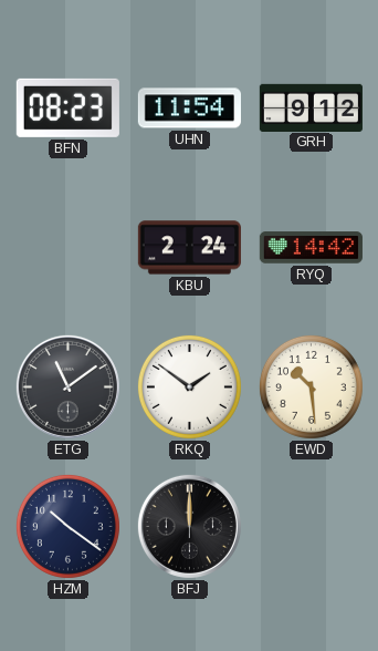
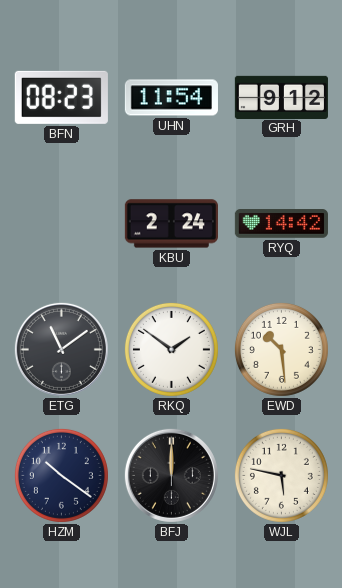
WJL: none -> 5:47
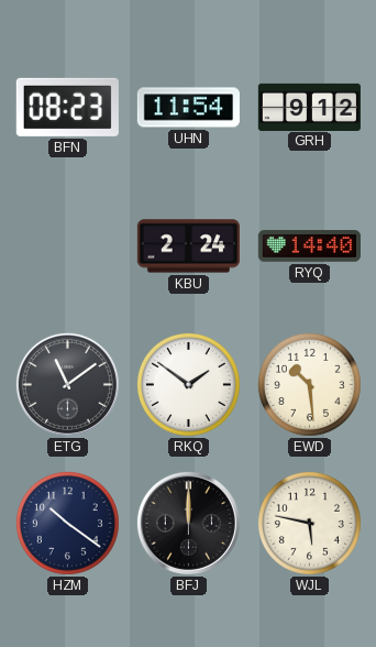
RYQ: 14:42 -> 14:40
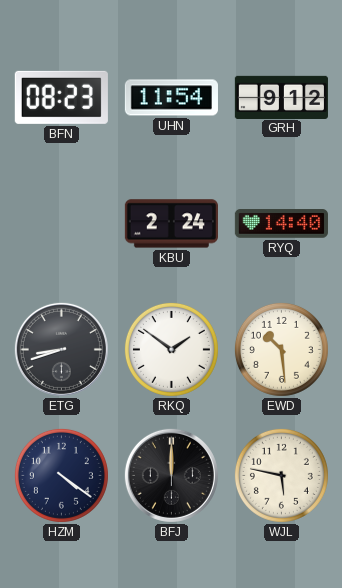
ETG: 11:09 -> 8:42
HZM: 10:21 -> 4:21
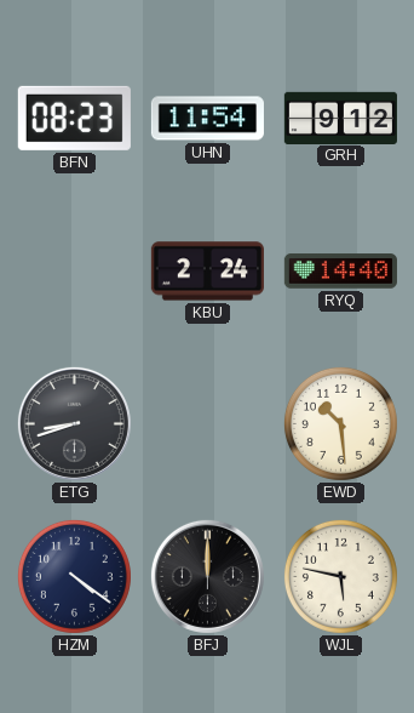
RKQ: 1:51 -> none
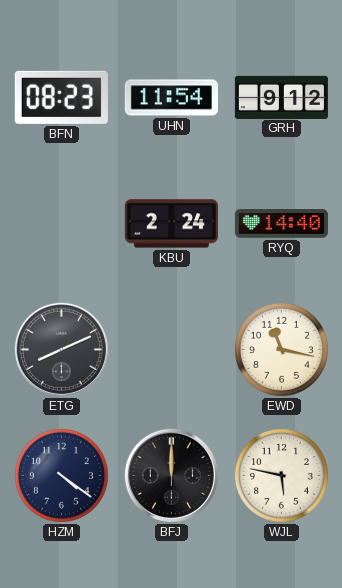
ETG: 8:42 -> 8:11
EWD: 10:29 -> 11:17
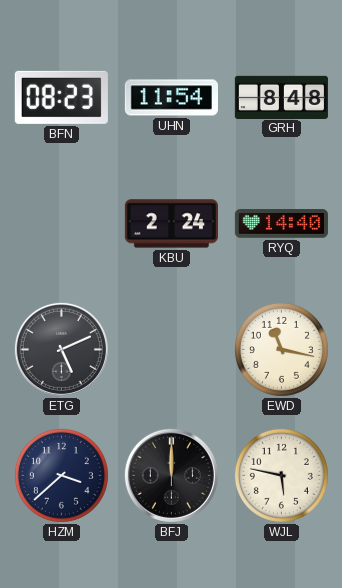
GRH: 9:12 -> 8:48
ETG: 8:11 -> 5:11
HZM: 4:21 -> 3:38
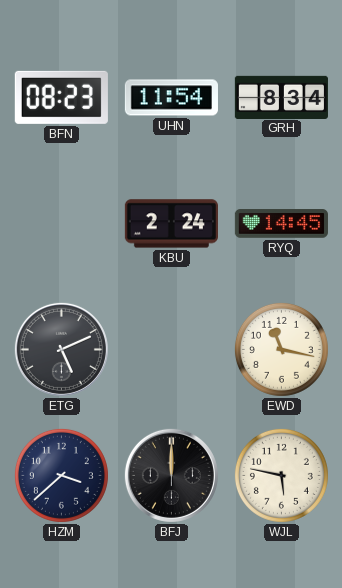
GRH: 8:48 -> 8:34
RYQ: 14:40 -> 14:45
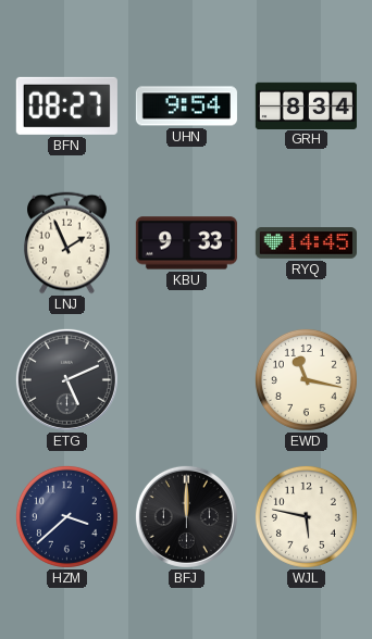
BFN: 08:23 -> 08:27
UHN: 11:54 -> 9:54
LNJ: none -> 1:56
KBU: 2:24 -> 9:33
